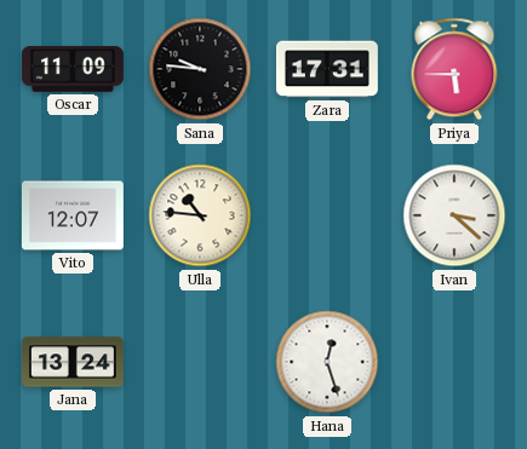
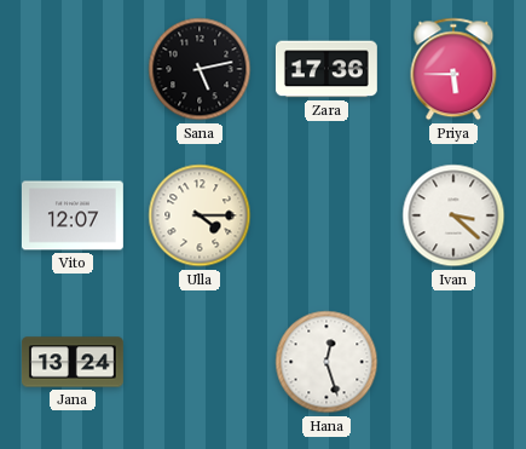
Oscar: 11:09 -> none
Sana: 9:46 -> 5:13
Zara: 17:31 -> 17:36
Ulla: 10:46 -> 4:15
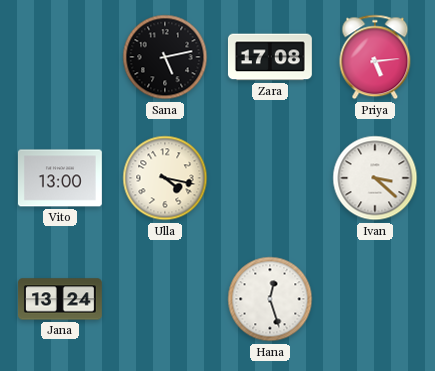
Zara: 17:36 -> 17:08
Priya: 5:45 -> 5:14
Vito: 12:07 -> 13:00
Ulla: 4:15 -> 4:17
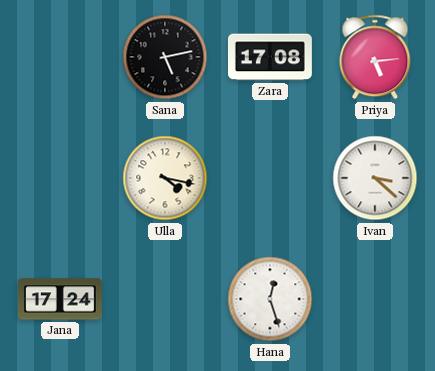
Vito: 13:00 -> none
Jana: 13:24 -> 17:24
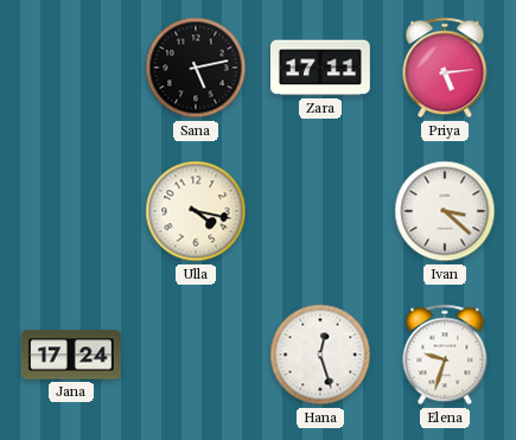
Zara: 17:08 -> 17:11
Elena: none -> 9:33
